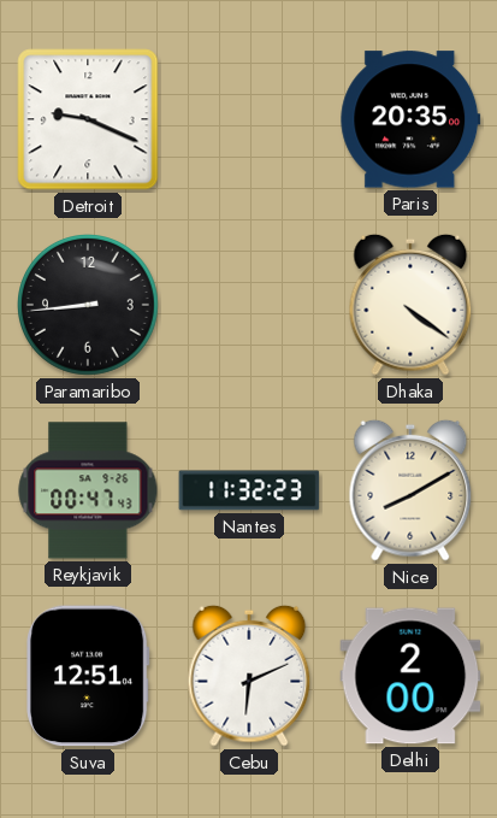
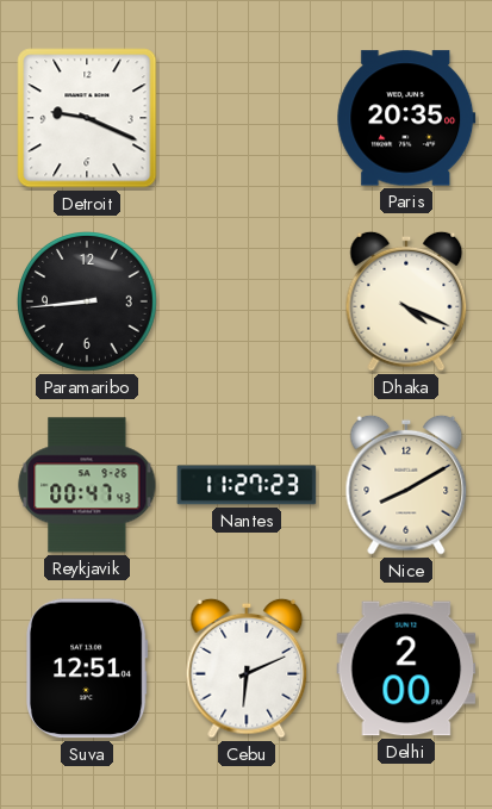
Dhaka: 4:21 -> 4:19
Nantes: 11:32 -> 11:27
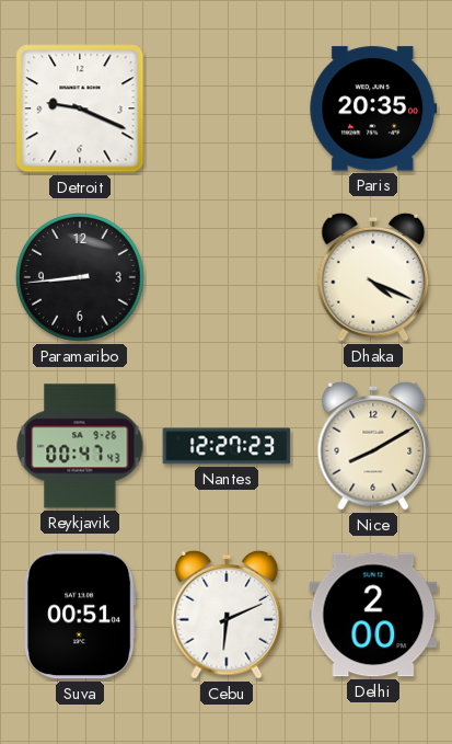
Nantes: 11:27 -> 12:27
Suva: 12:51 -> 00:51
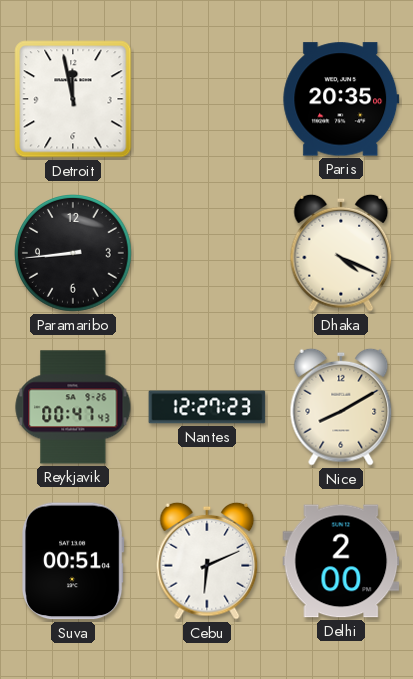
Detroit: 9:19 -> 11:58
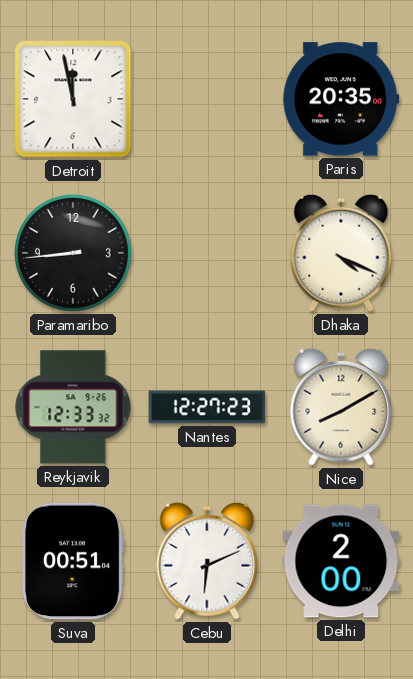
Reykjavik: 00:47 -> 12:33
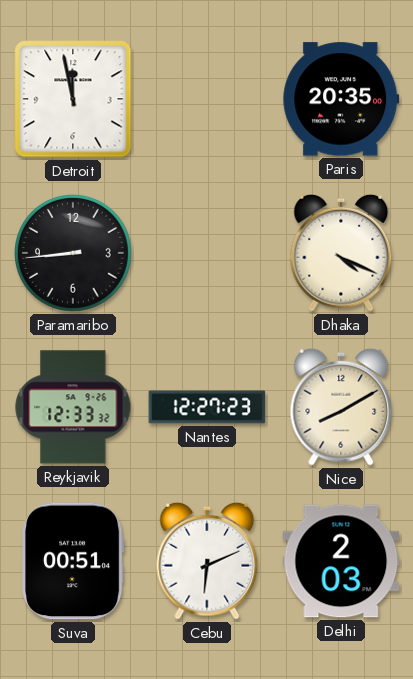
Delhi: 2:00 -> 2:03
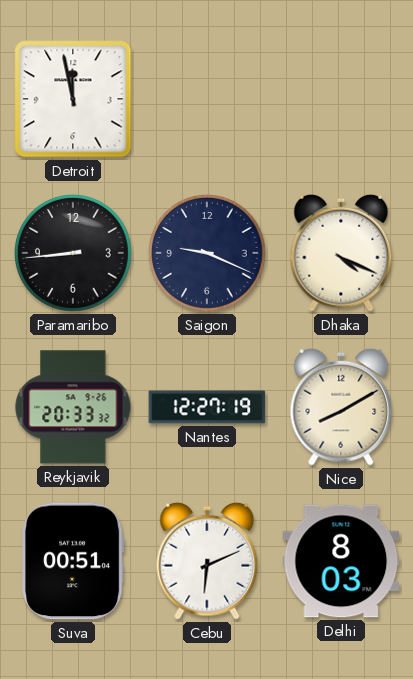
Paris: 20:35 -> none
Saigon: none -> 9:19
Reykjavik: 12:33 -> 20:33
Nantes: 12:27:23 -> 12:27:19
Delhi: 2:03 -> 8:03
